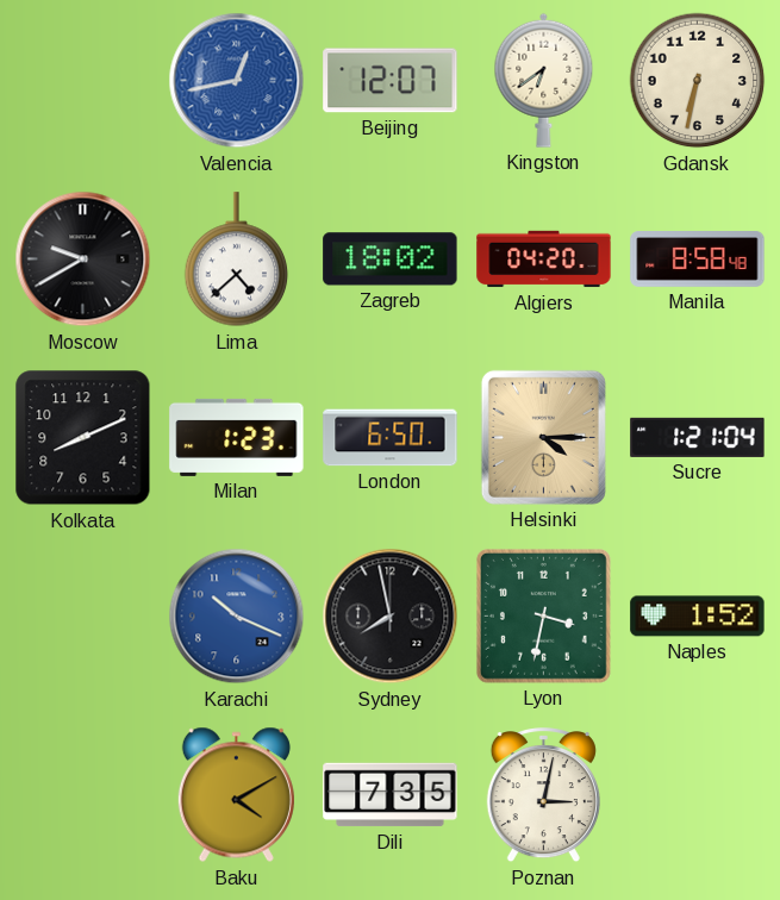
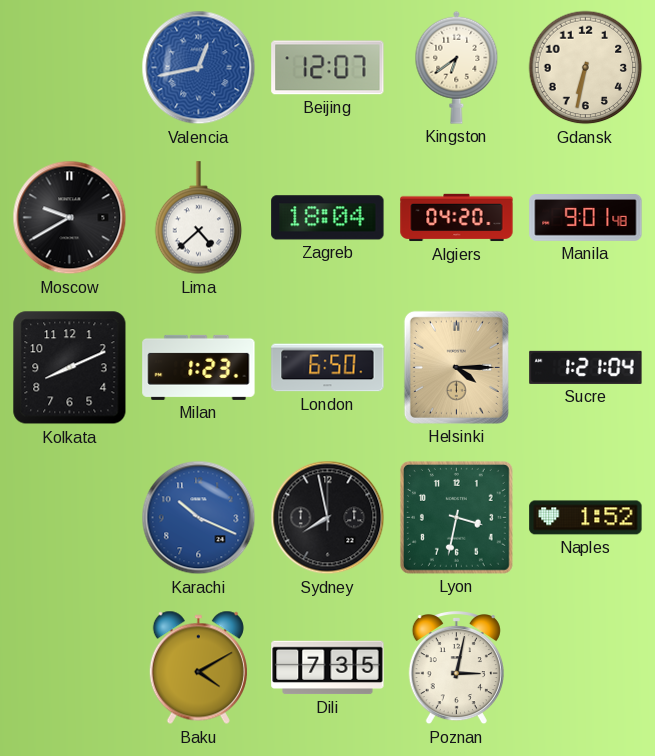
Zagreb: 18:02 -> 18:04
Manila: 8:58 -> 9:01
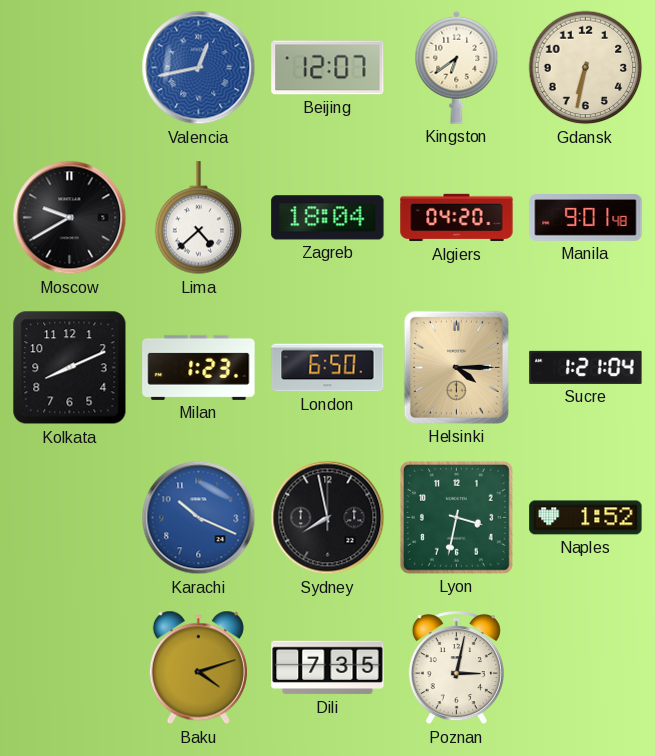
Baku: 4:10 -> 4:12
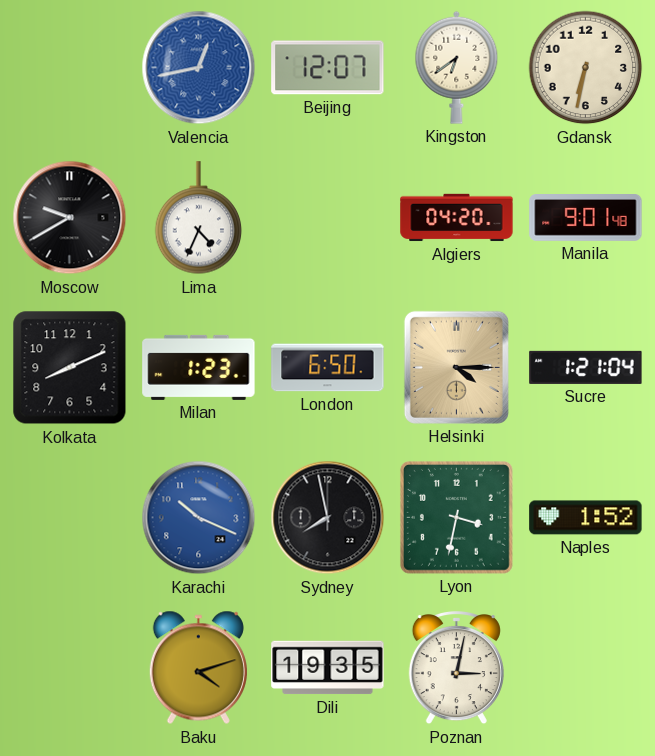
Lima: 4:38 -> 4:34
Zagreb: 18:04 -> none
Dili: 7:35 -> 19:35
